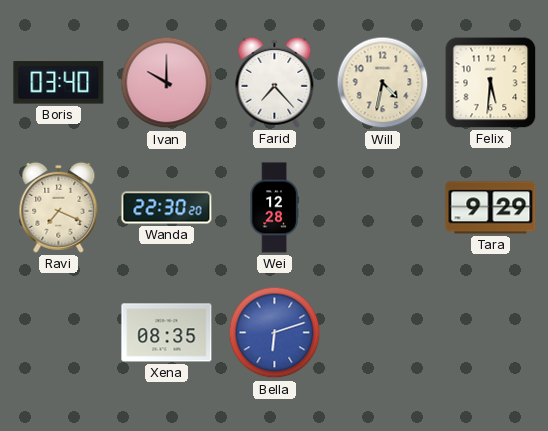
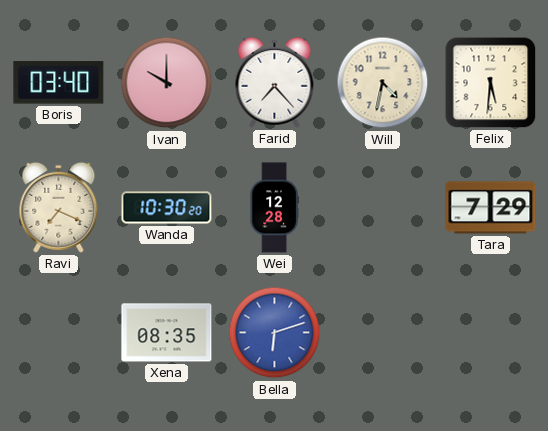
Wanda: 22:30 -> 10:30
Tara: 9:29 -> 7:29
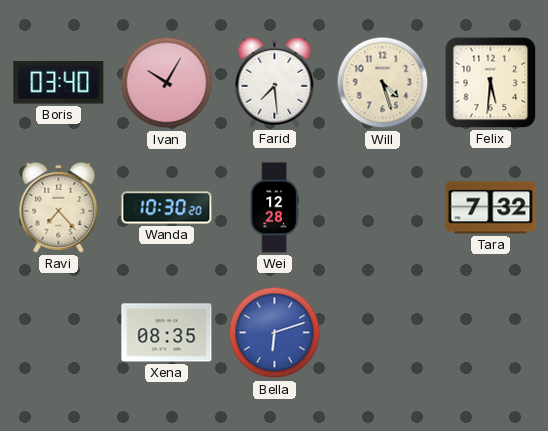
Ivan: 10:00 -> 10:05
Farid: 7:23 -> 7:29
Will: 4:32 -> 4:27
Ravi: 7:19 -> 7:23
Tara: 7:29 -> 7:32
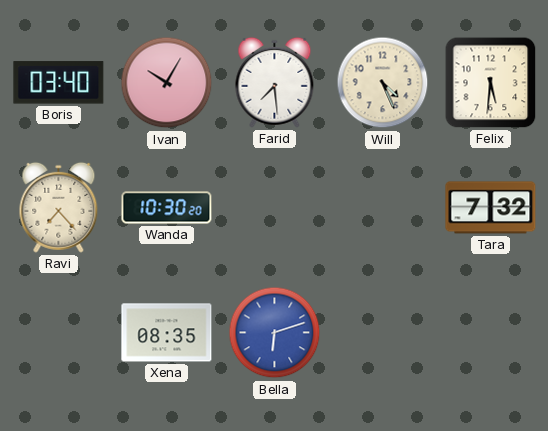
Will: 4:27 -> 4:26
Wei: 12:28 -> none
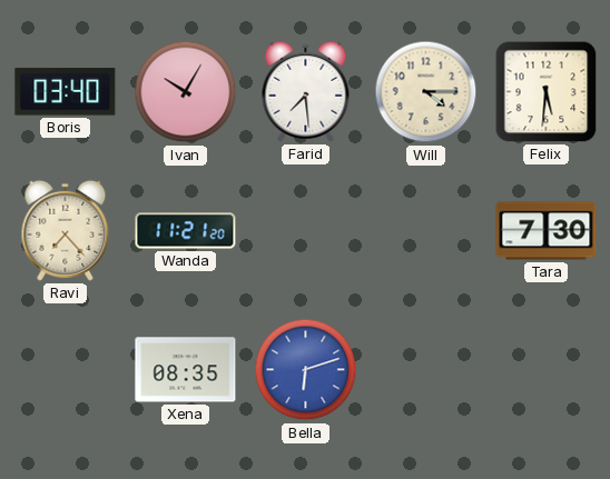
Will: 4:26 -> 4:15
Wanda: 10:30 -> 11:21
Tara: 7:32 -> 7:30
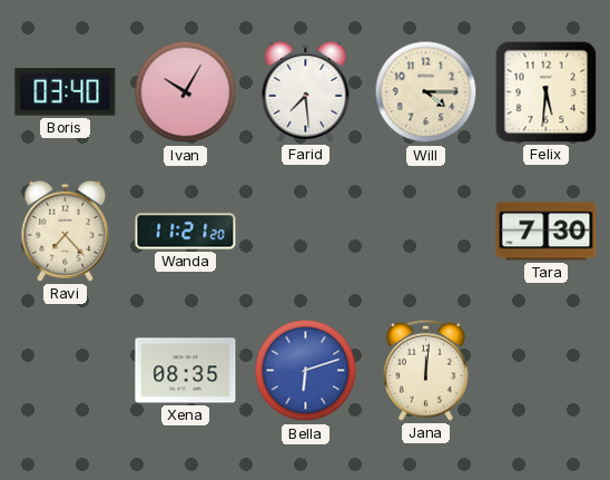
Jana: none -> 12:01
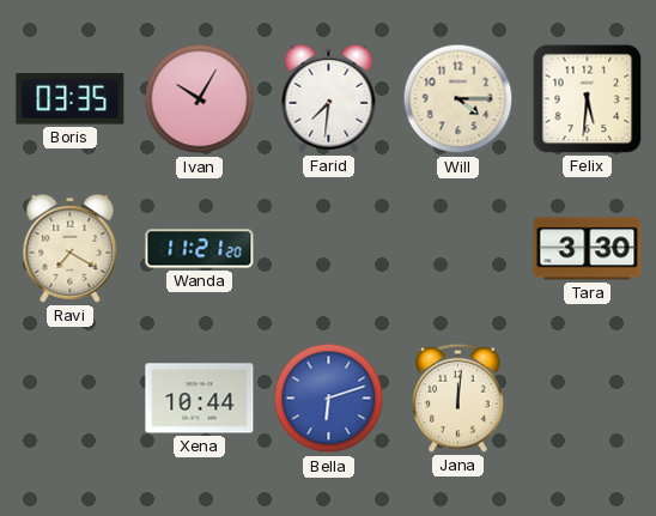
Boris: 03:40 -> 03:35
Farid: 7:29 -> 7:31
Ravi: 7:23 -> 7:20
Tara: 7:30 -> 3:30
Xena: 08:35 -> 10:44
